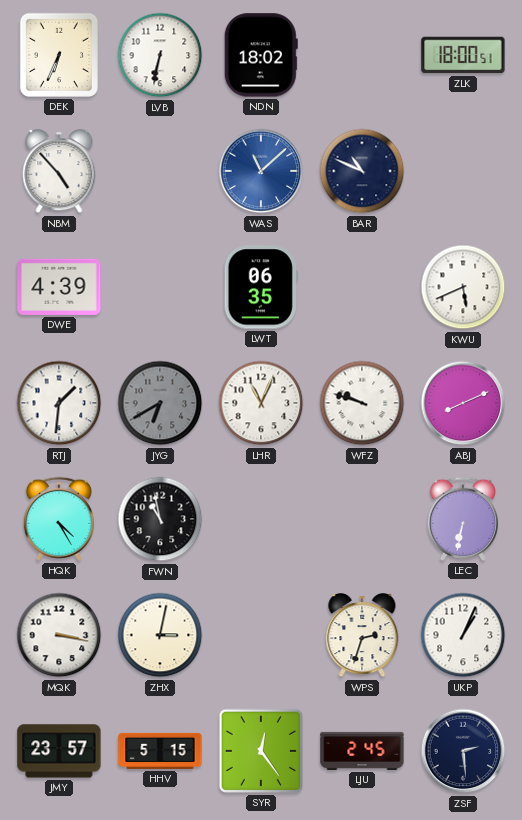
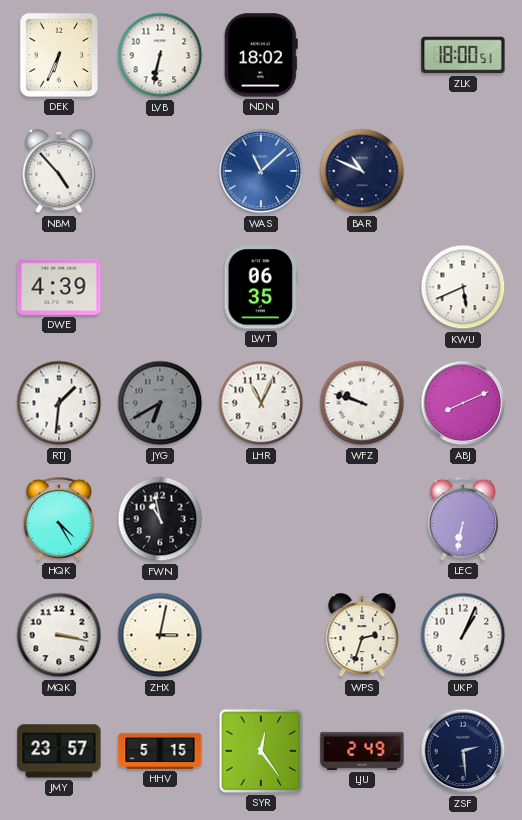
LJU: 2:45 -> 2:49
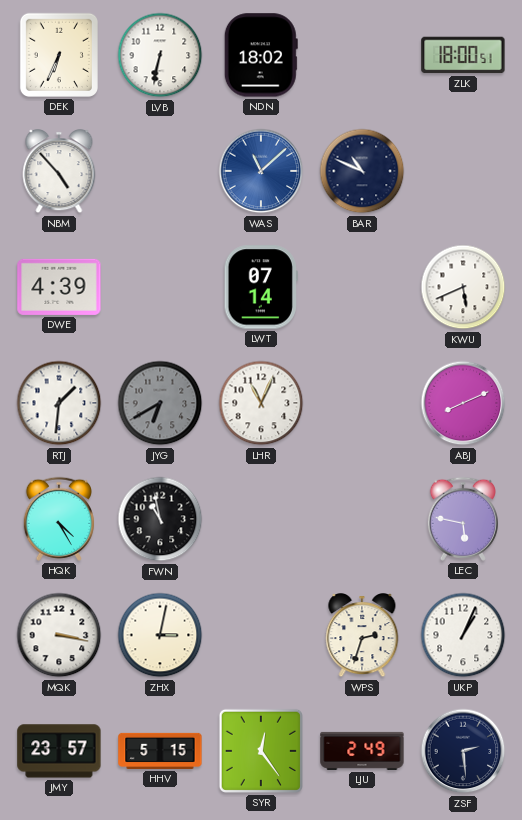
LWT: 06:35 -> 07:14
WFZ: 9:48 -> none
LEC: 6:32 -> 5:47
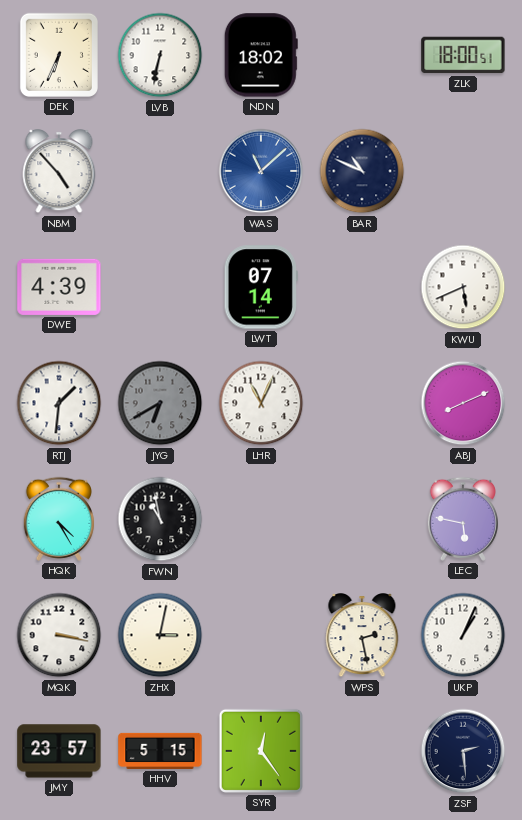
WPS: 2:33 -> 2:28
LJU: 2:49 -> none
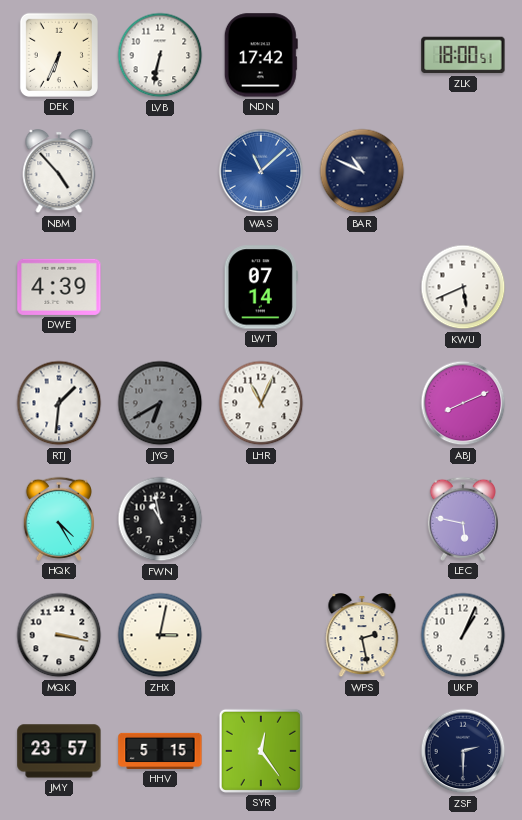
NDN: 18:02 -> 17:42
ZSF: 2:29 -> 2:30
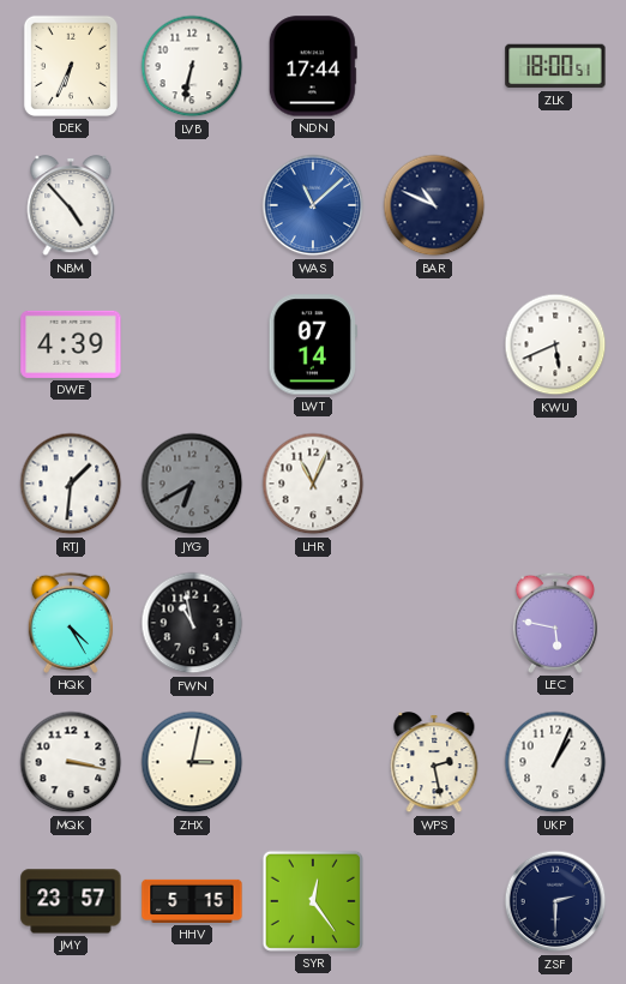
NDN: 17:42 -> 17:44
ABJ: 8:11 -> none
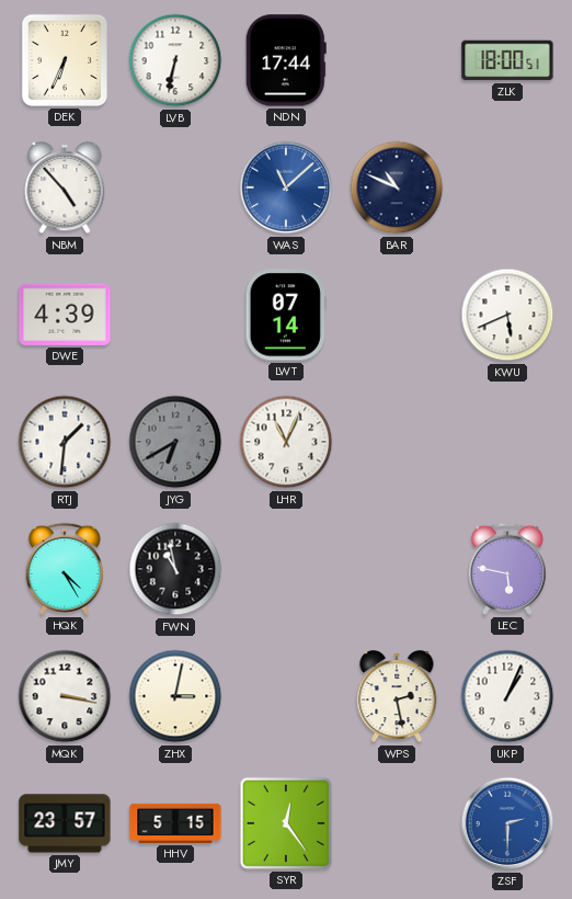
ZSF dial: navy -> blue
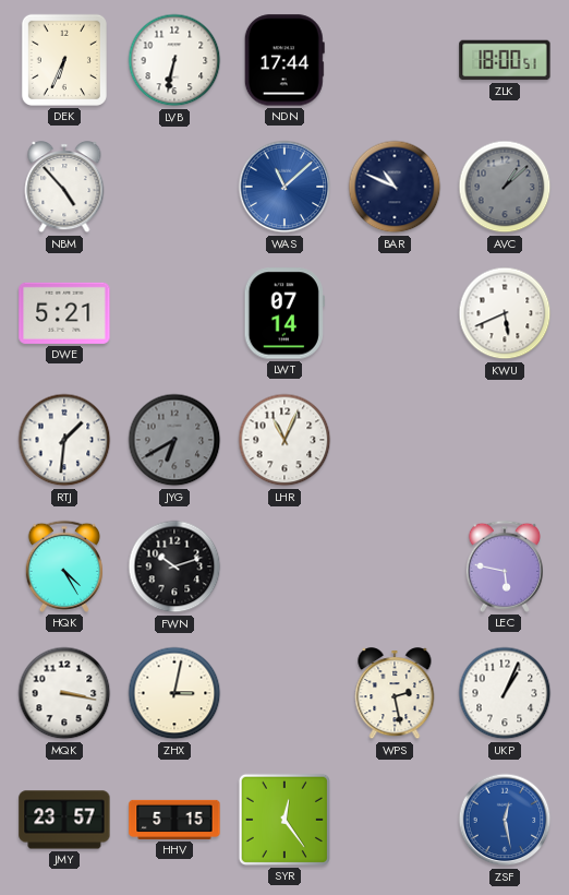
AVC: none -> 1:08
DWE: 4:39 -> 5:21
FWN: 10:58 -> 10:12
ZSF: 2:30 -> 12:28
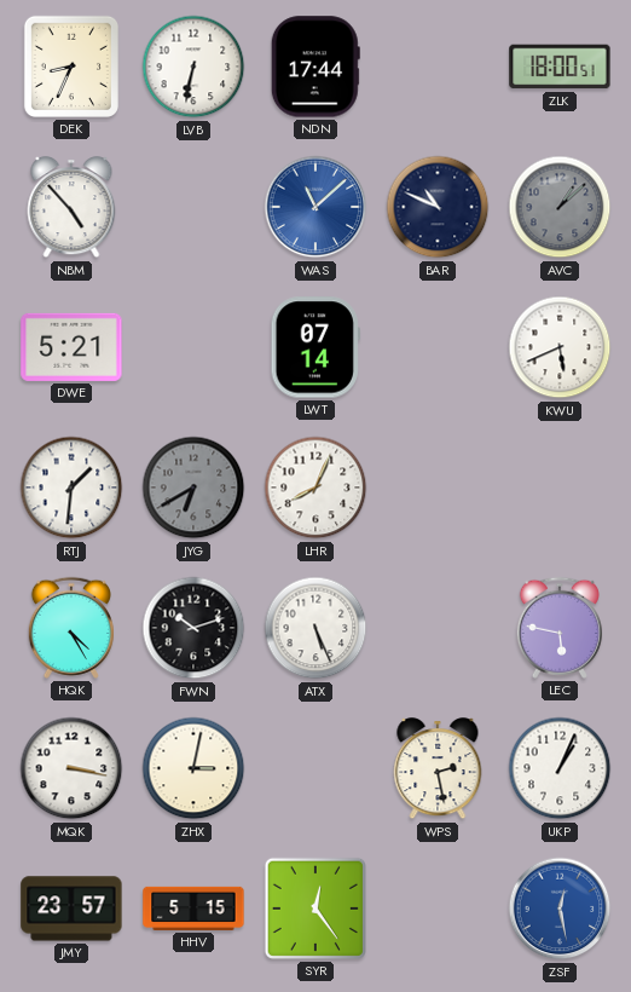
DEK: 6:34 -> 8:34
LHR: 11:04 -> 8:04
ATX: none -> 5:26
